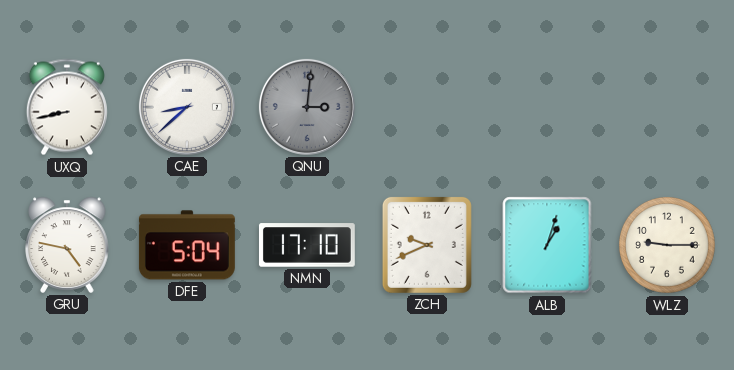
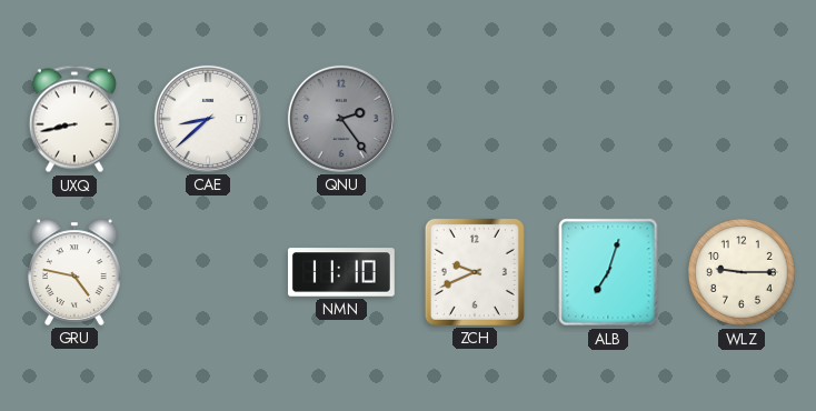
QNU: 3:01 -> 2:24
DFE: 5:04 -> none
NMN: 17:10 -> 11:10
ALB: 1:03 -> 7:03
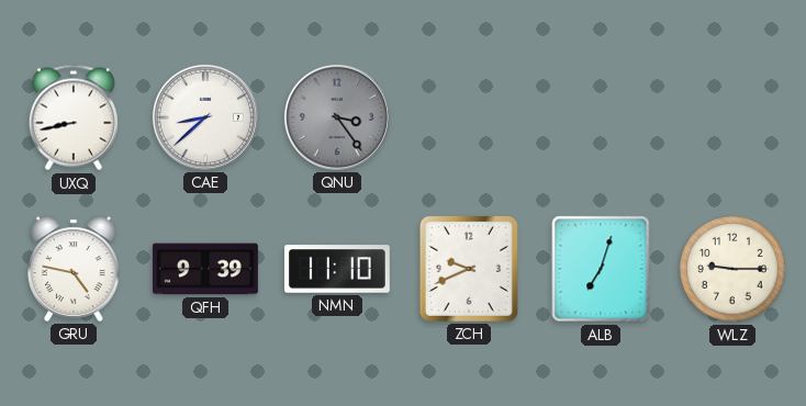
QNU: 2:24 -> 3:24
QFH: none -> 9:39
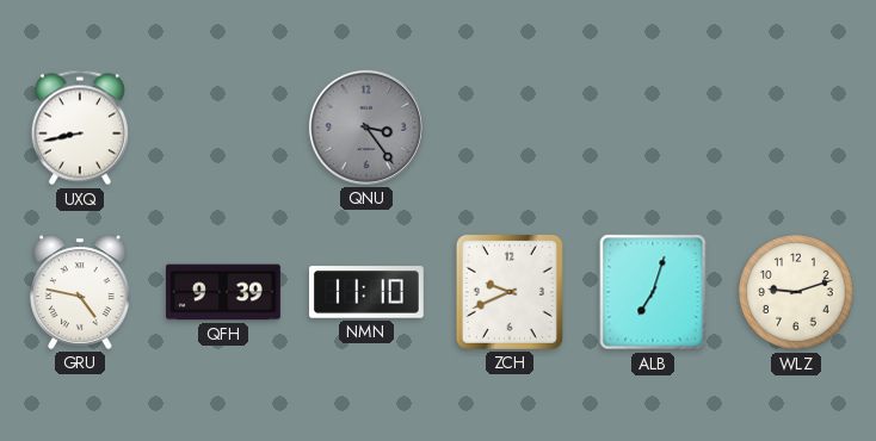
CAE: 8:38 -> none
WLZ: 9:15 -> 9:12
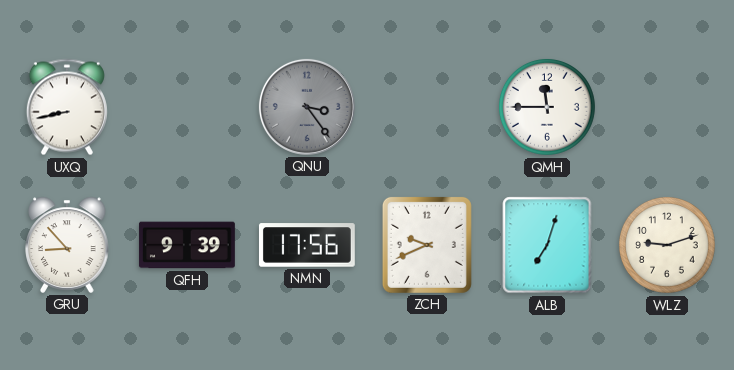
QMH: none -> 11:45
GRU: 4:47 -> 8:53
NMN: 11:10 -> 17:56
